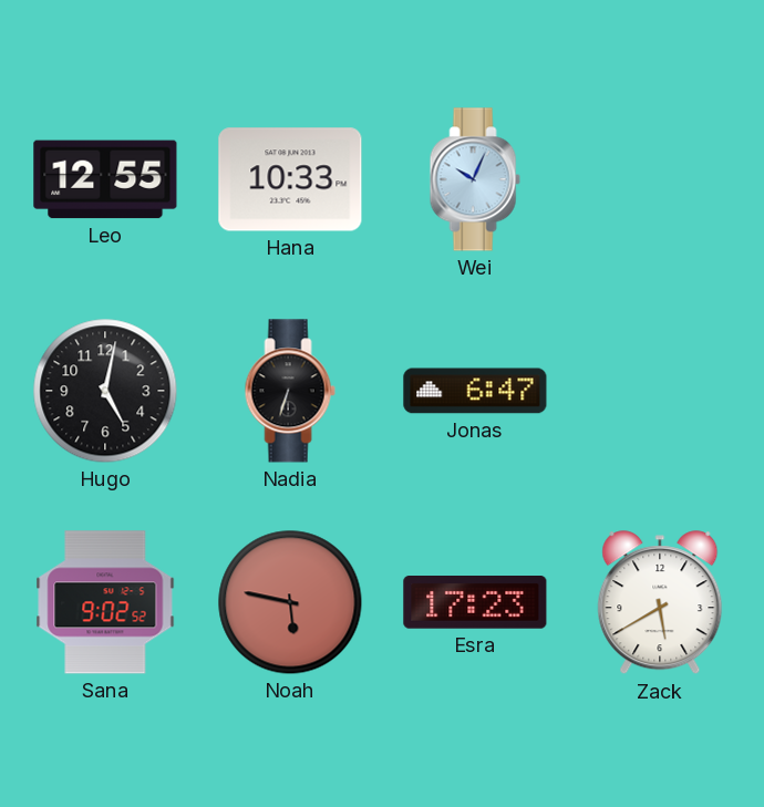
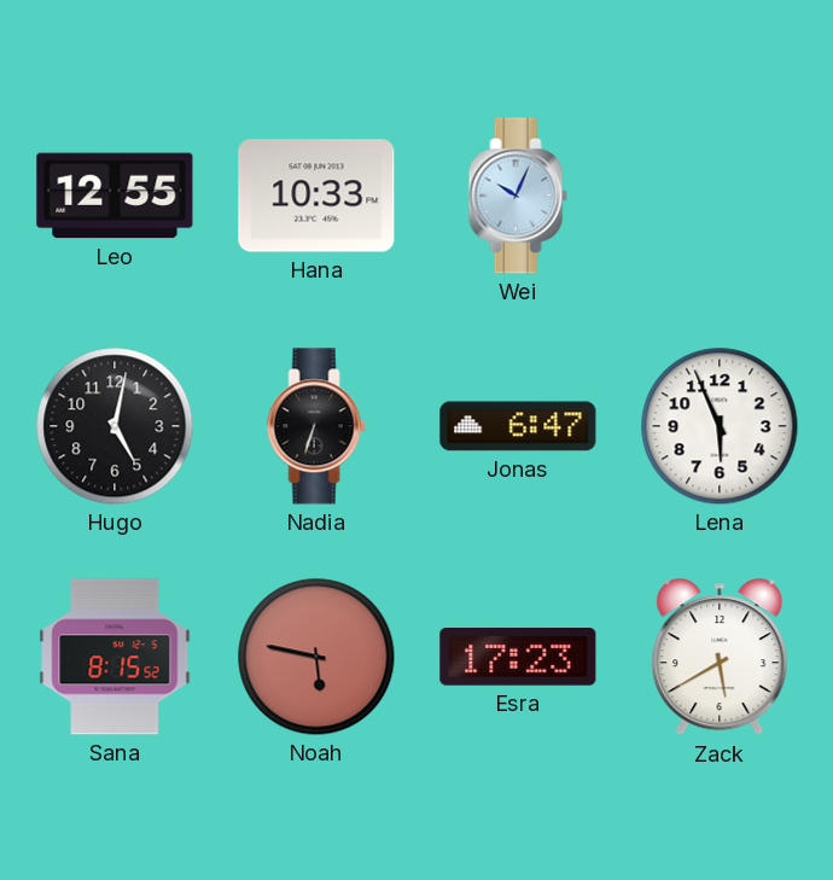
Lena: none -> 5:56
Sana: 9:02 -> 8:15
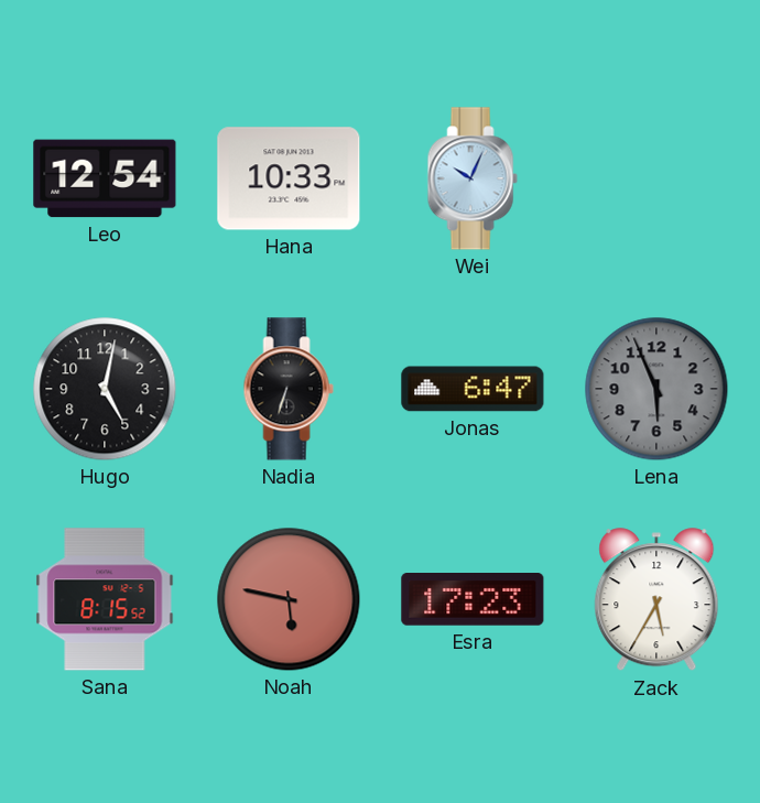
Leo: 12:55 -> 12:54
Lena dial: white -> grey
Zack: 5:40 -> 5:35
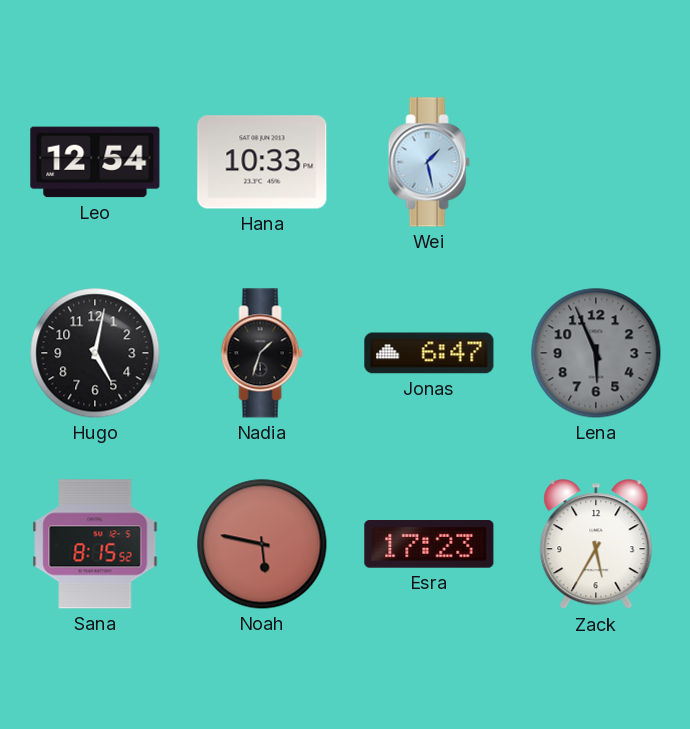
Wei: 10:04 -> 1:28
Nadia: 6:33 -> 1:33
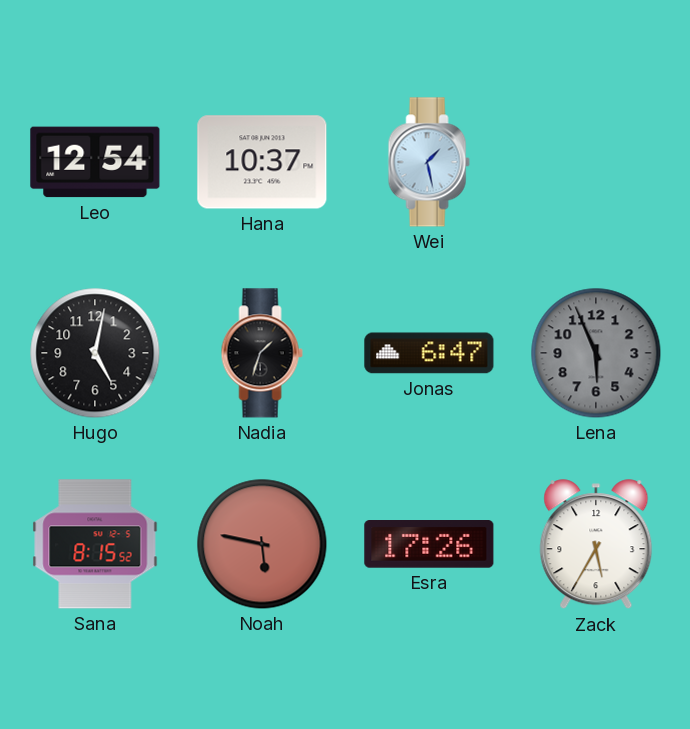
Hana: 10:33 -> 10:37
Esra: 17:23 -> 17:26
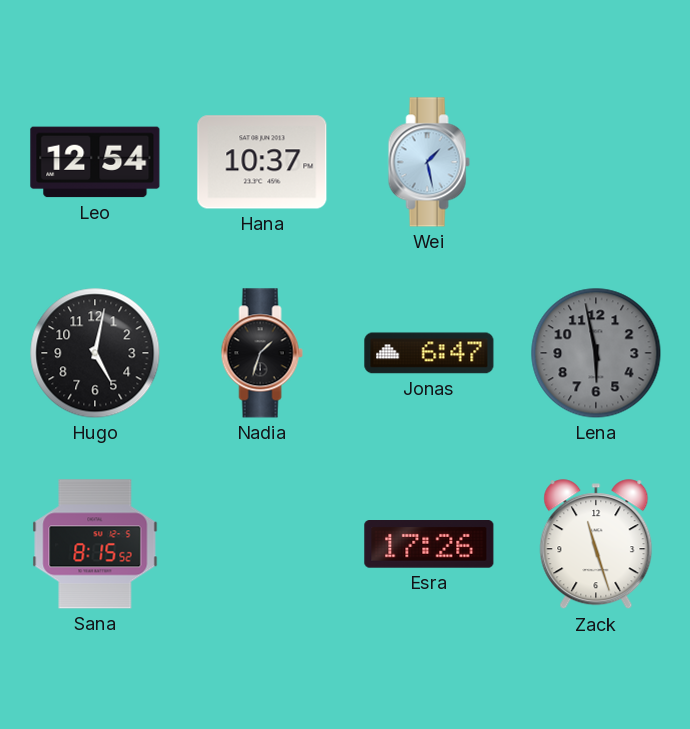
Lena: 5:56 -> 5:58
Noah: 5:47 -> none
Zack: 5:35 -> 11:27
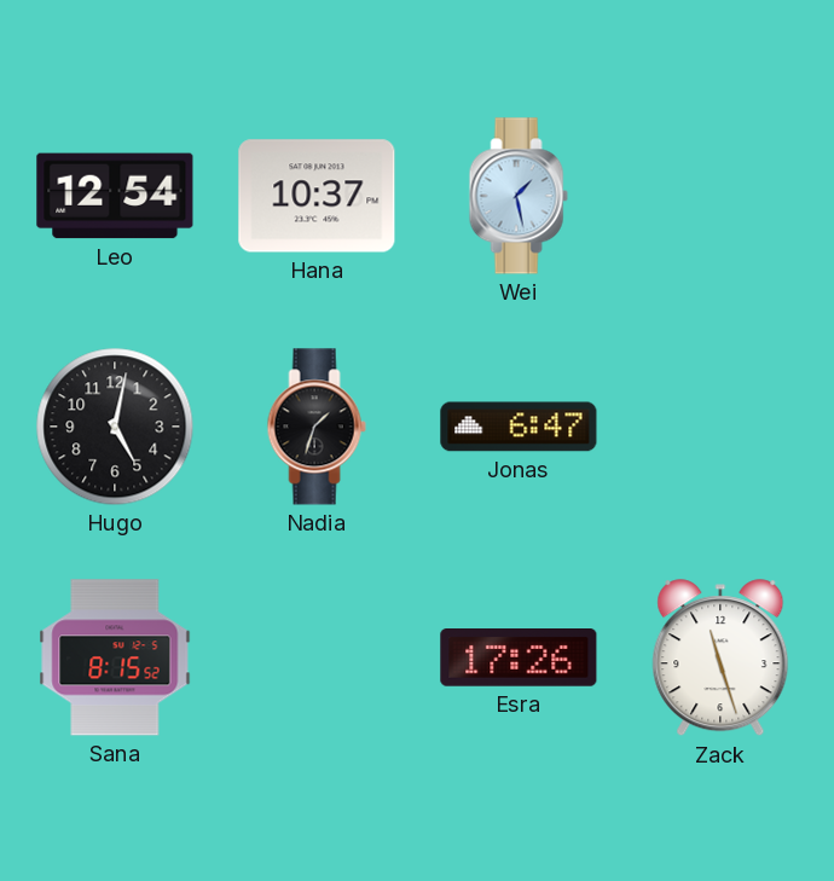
Lena: 5:58 -> none
